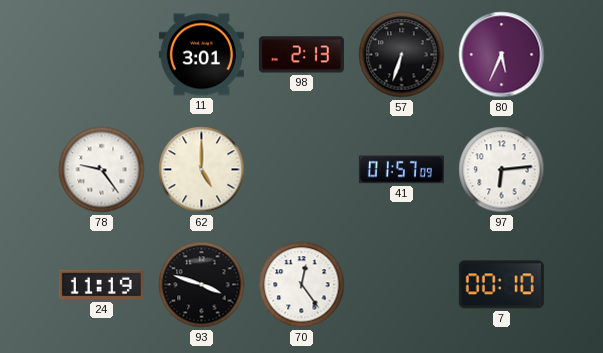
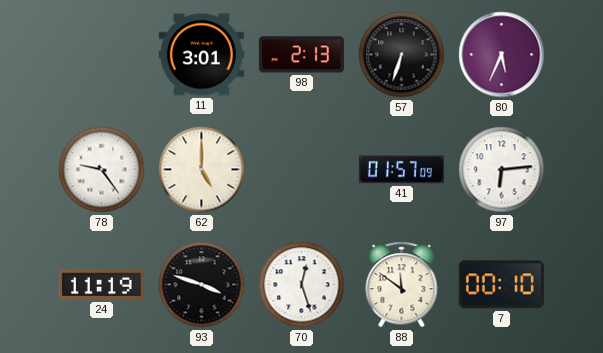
70: 12:24 -> 12:27
88: none -> 11:51
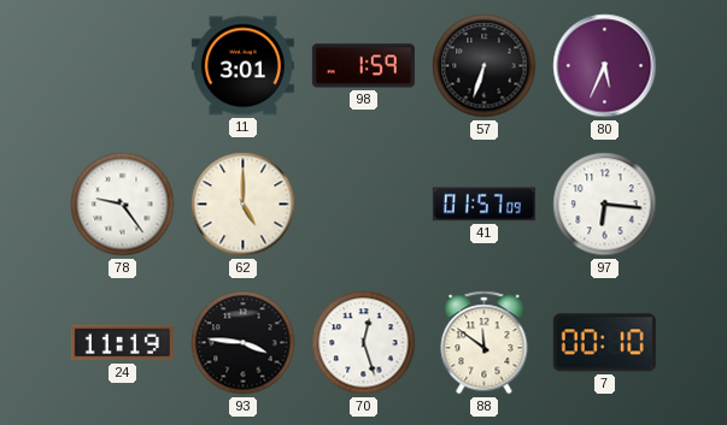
98: 2:13 -> 1:59
97: 6:14 -> 6:16
93: 3:48 -> 3:46
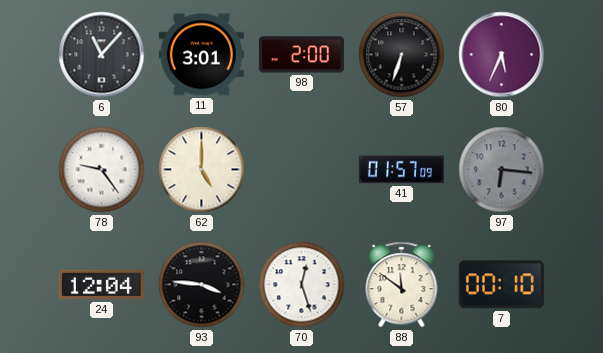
6: none -> 11:07
98: 1:59 -> 2:00
97 dial: white -> grey
24: 11:19 -> 12:04
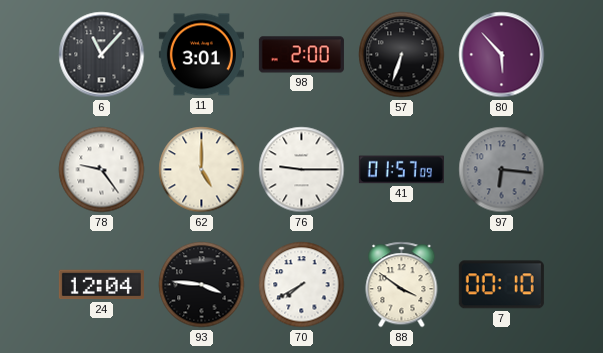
80: 5:34 -> 5:53
76: none -> 9:15
70: 12:27 -> 7:40
88: 11:51 -> 3:51
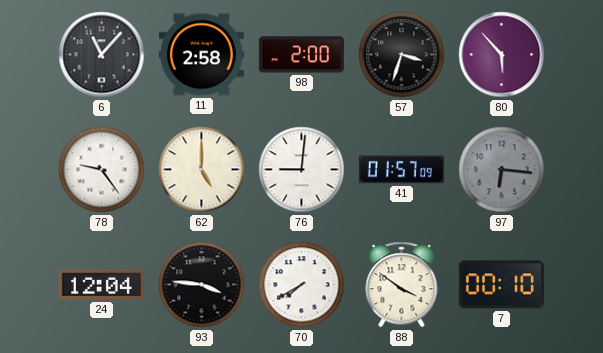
11: 3:01 -> 2:58
57: 6:33 -> 3:33
76: 9:15 -> 9:01
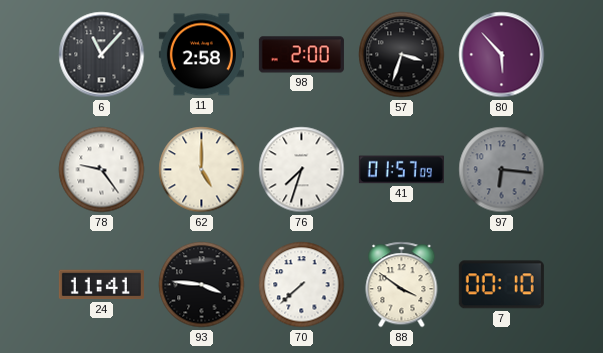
76: 9:01 -> 7:33
24: 12:04 -> 11:41
70: 7:40 -> 7:38
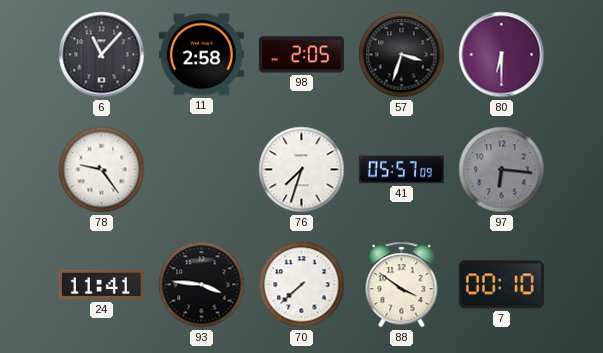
98: 2:00 -> 2:05
80: 5:53 -> 6:30
62: 5:00 -> none
41: 01:57 -> 05:57
